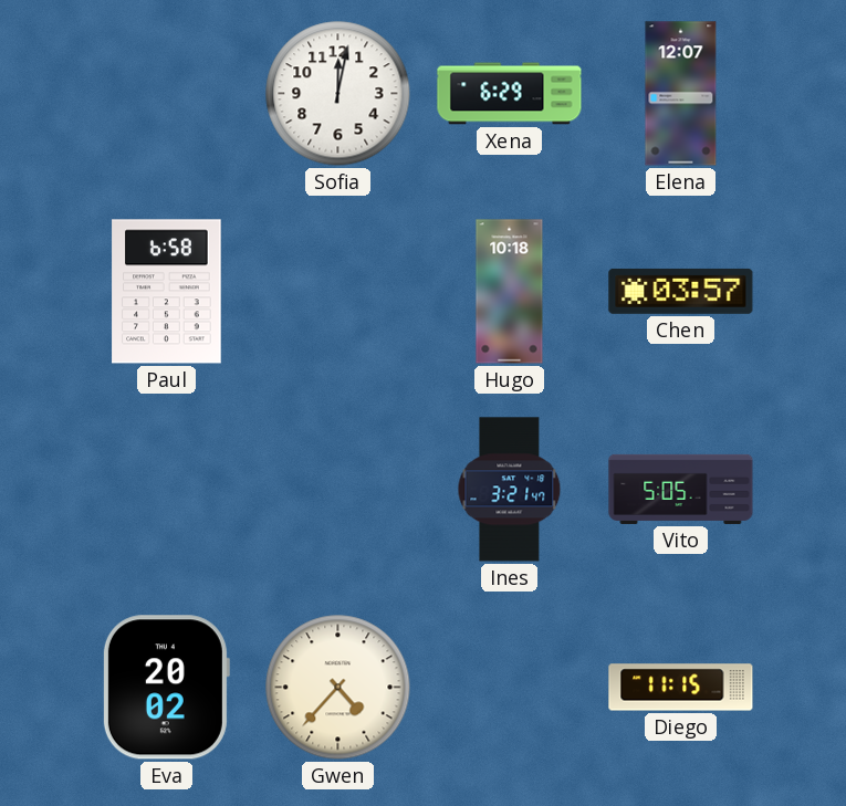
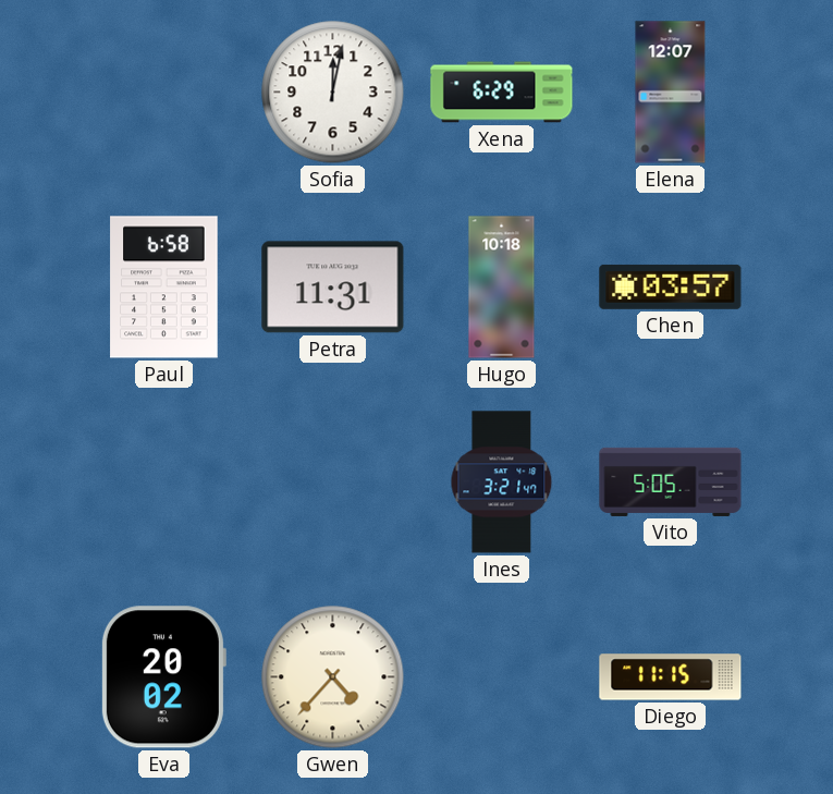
Petra: none -> 11:31
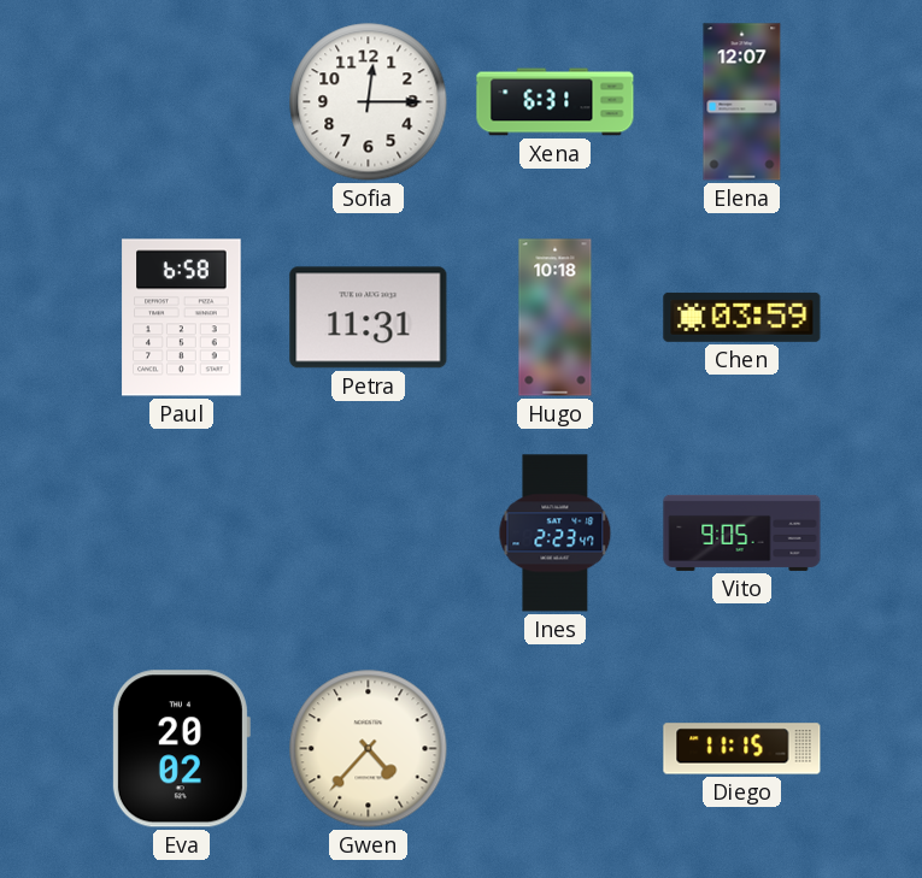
Sofia: 12:02 -> 12:15
Xena: 6:29 -> 6:31
Chen: 03:57 -> 03:59
Ines: 3:21 -> 2:23
Vito: 5:05 -> 9:05
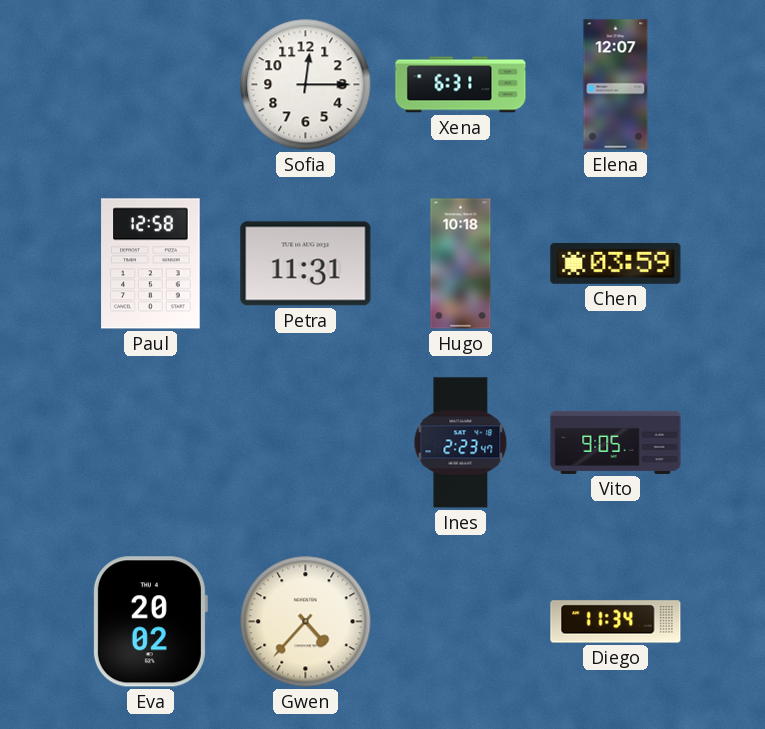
Paul: 6:58 -> 12:58
Diego: 11:15 -> 11:34
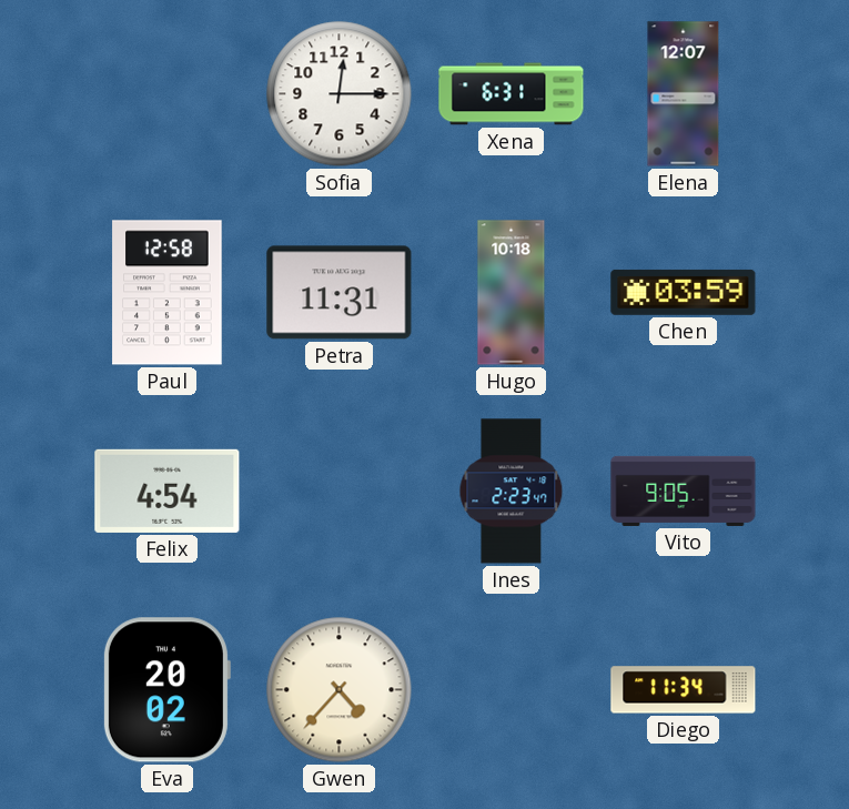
Felix: none -> 4:54
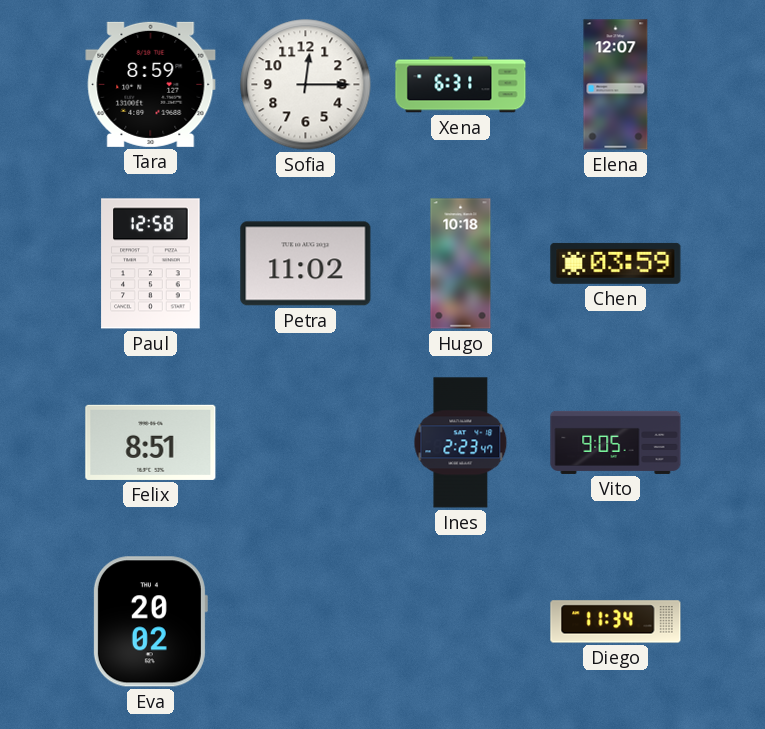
Tara: none -> 8:59
Petra: 11:31 -> 11:02
Felix: 4:54 -> 8:51
Gwen: 4:37 -> none
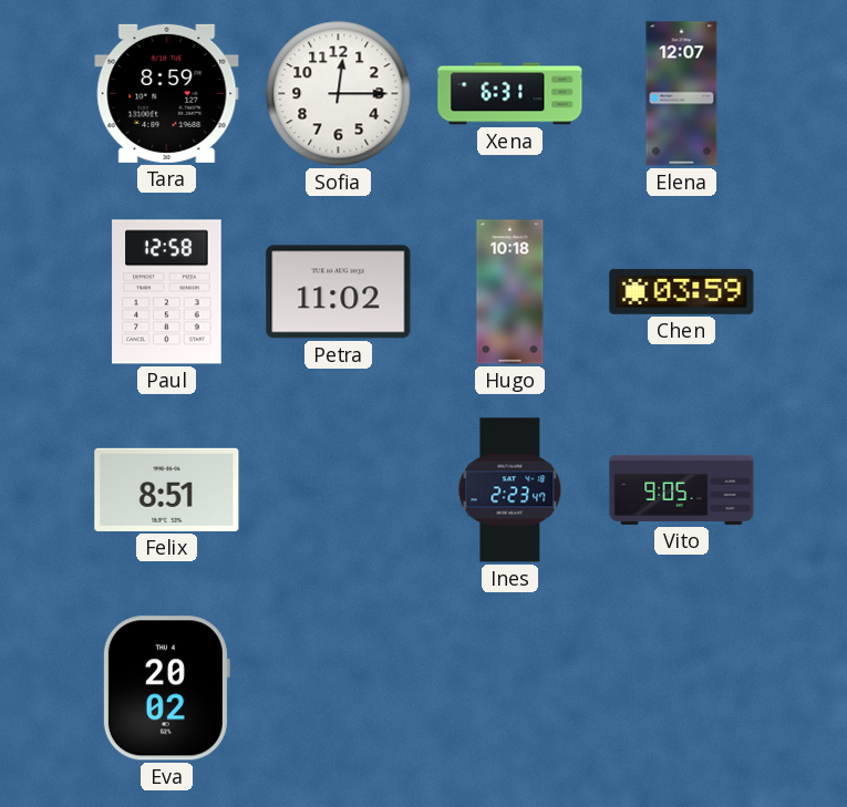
Diego: 11:34 -> none
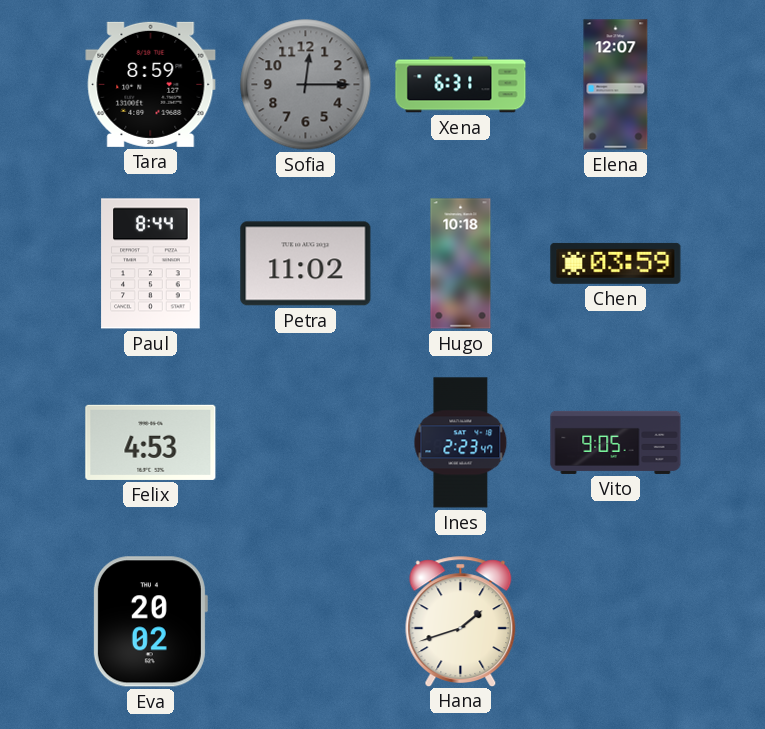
Sofia dial: white -> grey
Paul: 12:58 -> 8:44
Felix: 8:51 -> 4:53
Hana: none -> 1:42
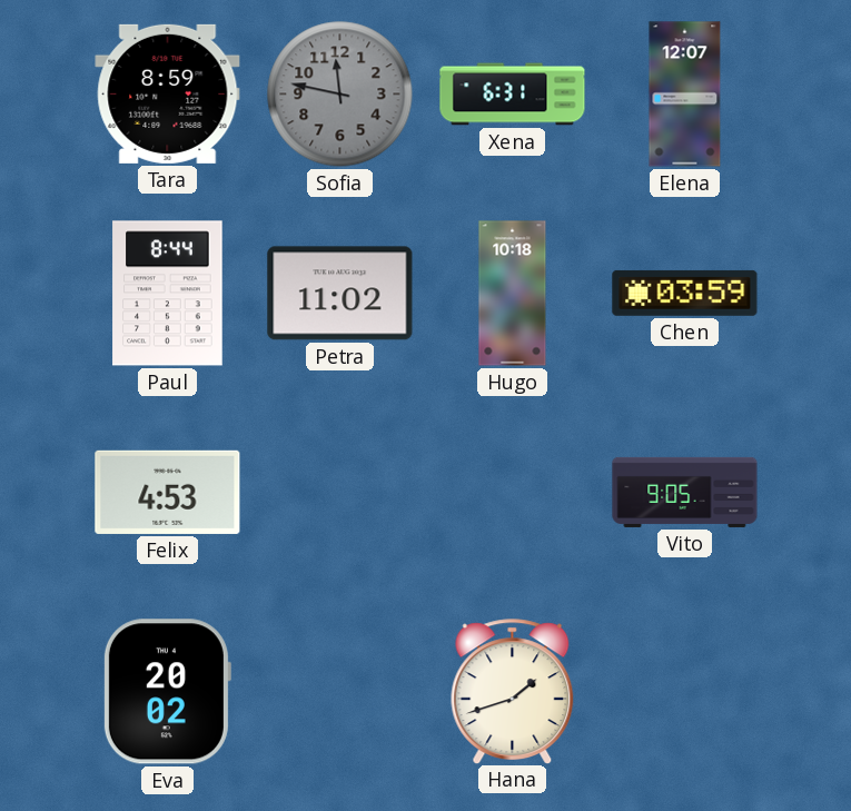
Sofia: 12:15 -> 11:47
Ines: 2:23 -> none
